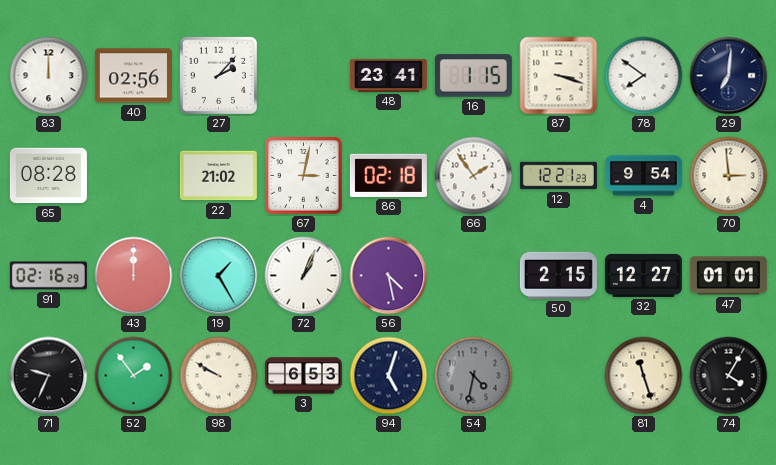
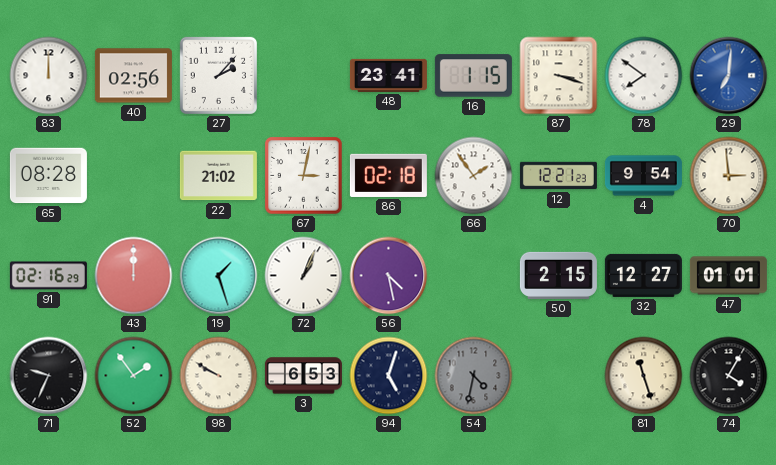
29 dial: navy -> blue
19: 1:25 -> 1:27
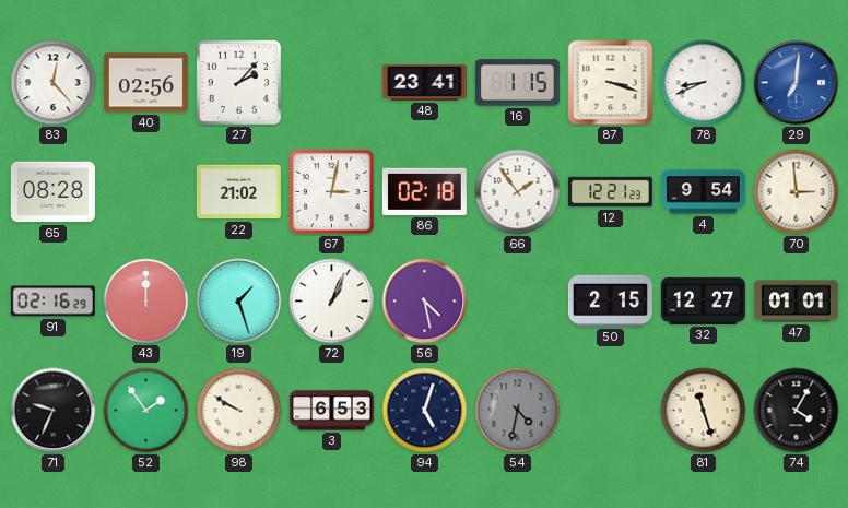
83: 12:00 -> 12:23
78: 7:51 -> 8:41
